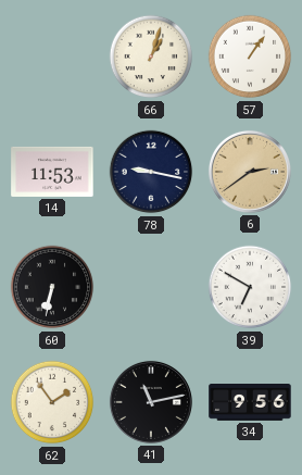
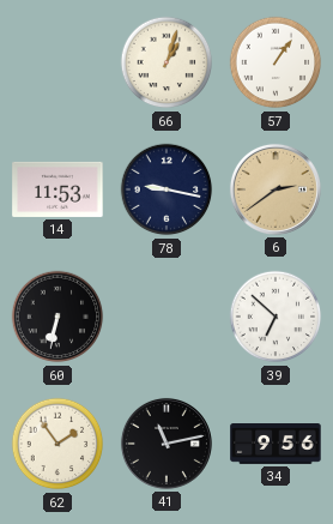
39: 6:50 -> 6:52
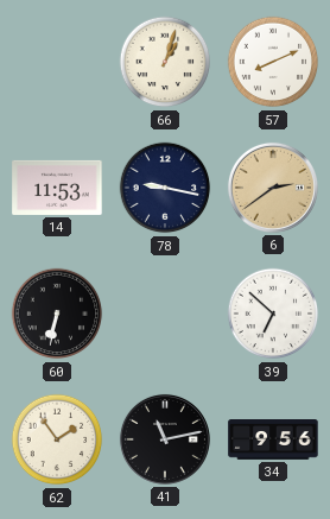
57: 1:06 -> 8:11
